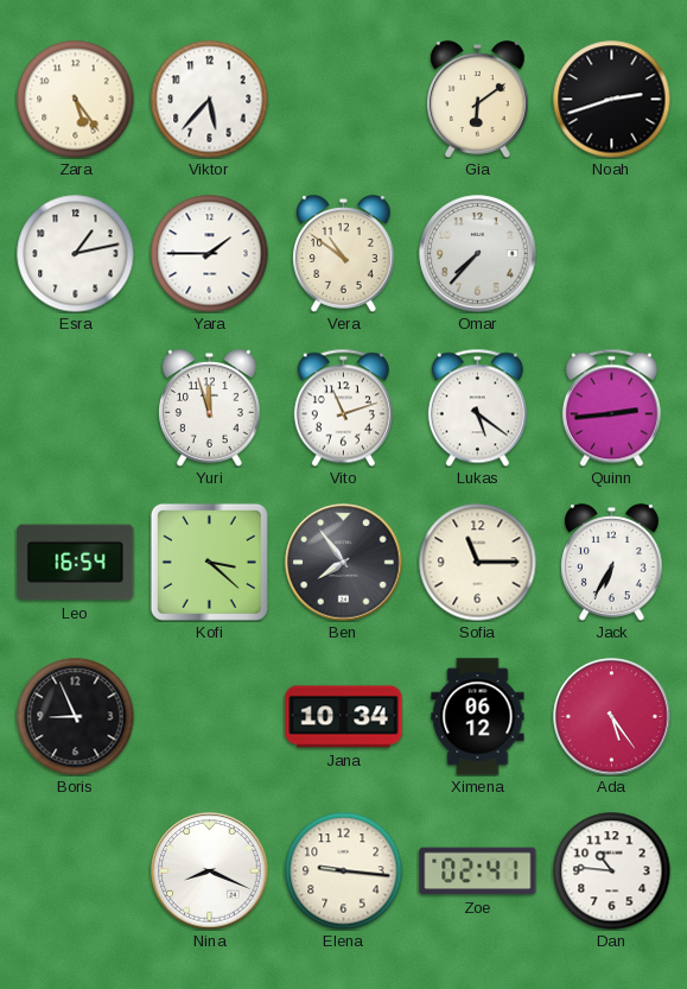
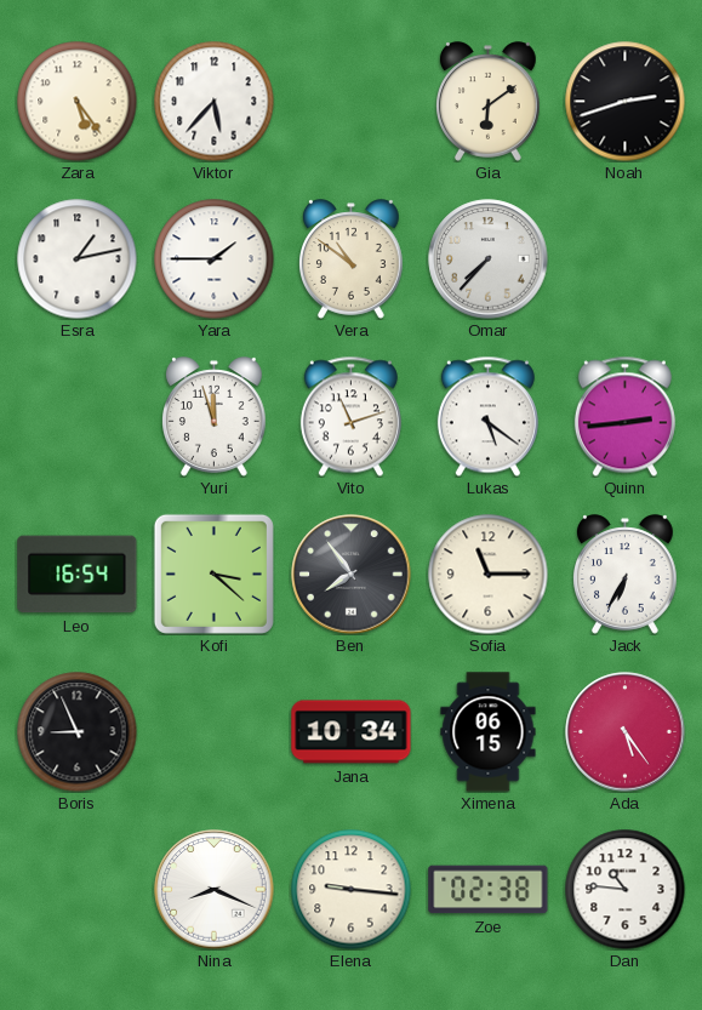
Ximena: 06:12 -> 06:15
Zoe: 02:41 -> 02:38
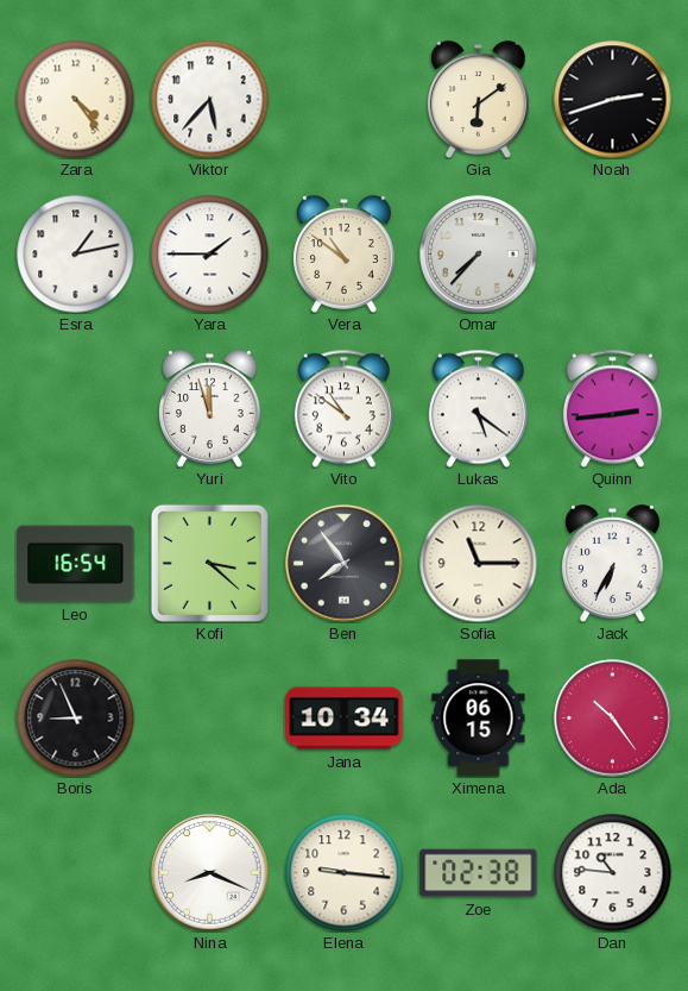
Zara: 5:24 -> 4:24
Vito: 11:12 -> 10:51
Ada: 5:24 -> 10:24
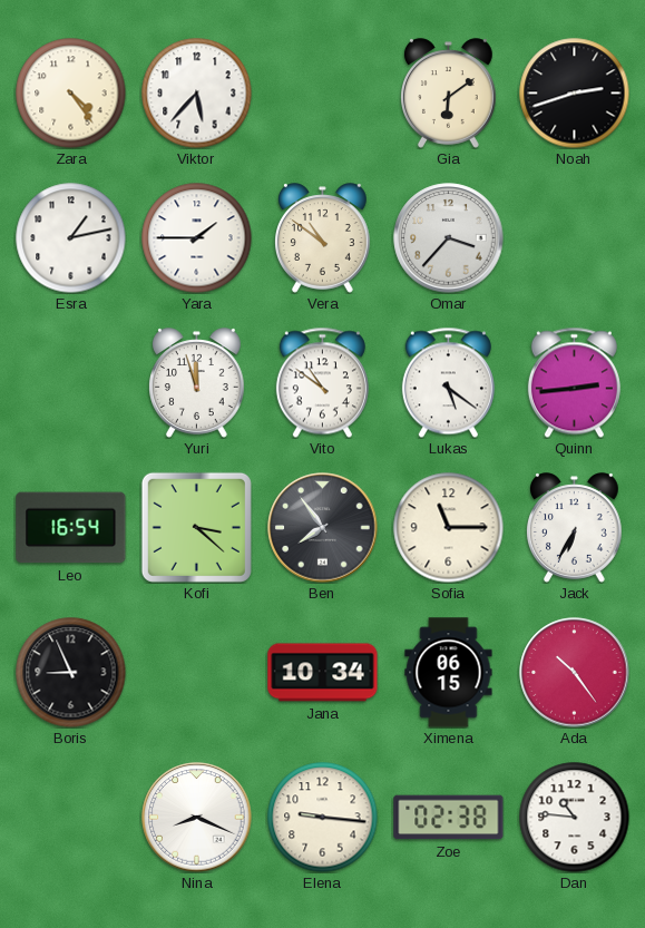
Omar: 7:37 -> 3:37
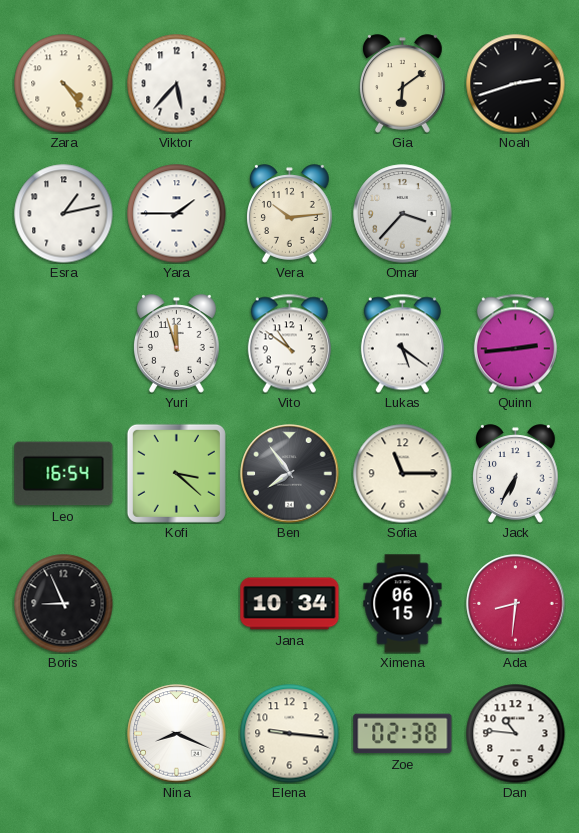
Vera: 10:51 -> 10:14
Ada: 10:24 -> 8:31
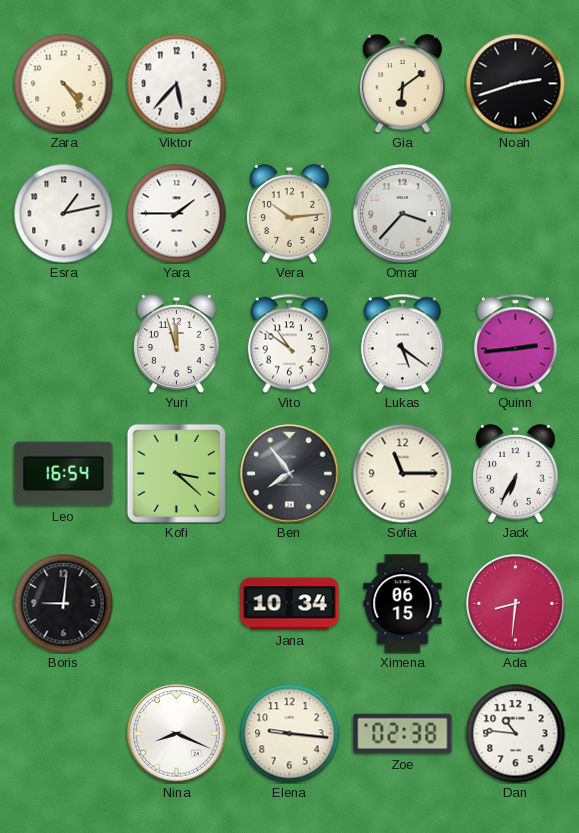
Boris: 8:56 -> 9:01
